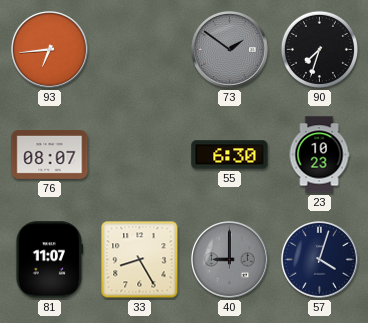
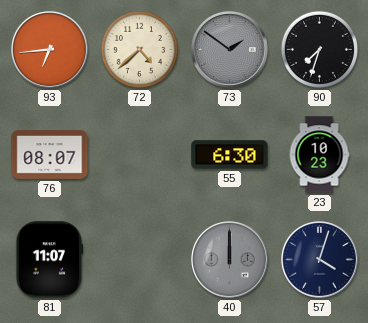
72: none -> 4:38
33: 8:25 -> none
40: 9:00 -> 12:00
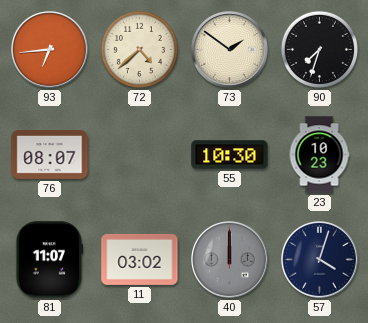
73 dial: grey -> cream
55: 6:30 -> 10:30
11: none -> 03:02
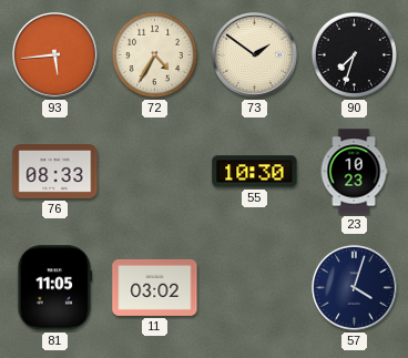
93: 6:44 -> 5:44
72: 4:38 -> 4:35
76: 08:07 -> 08:33
81: 11:07 -> 11:05
40: 12:00 -> none
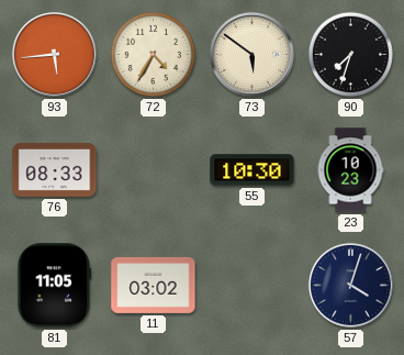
73: 1:51 -> 5:51
